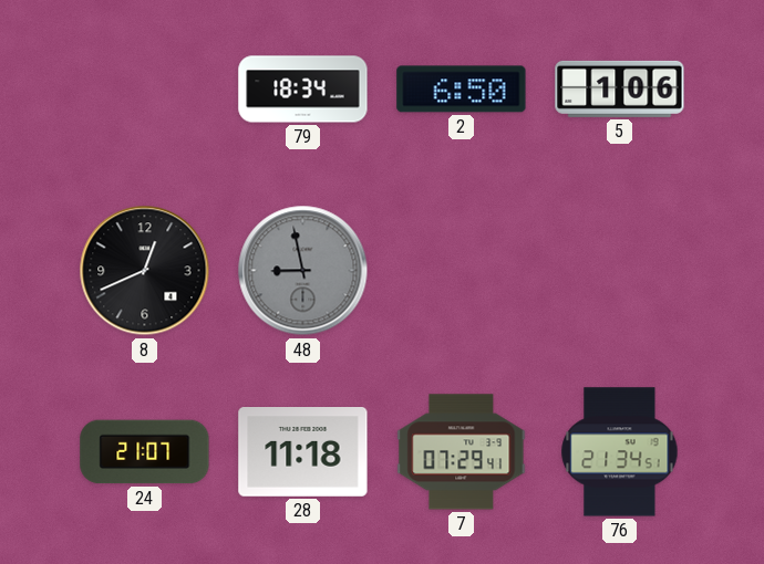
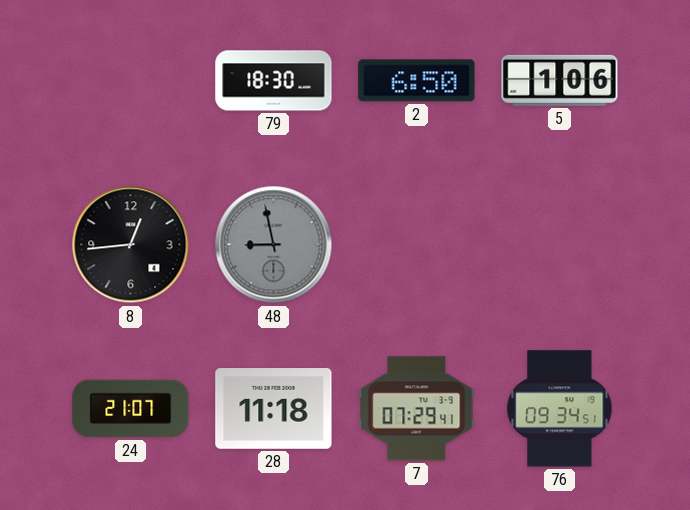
79: 18:34 -> 18:30
8: 12:41 -> 12:44
76: 21:34 -> 09:34
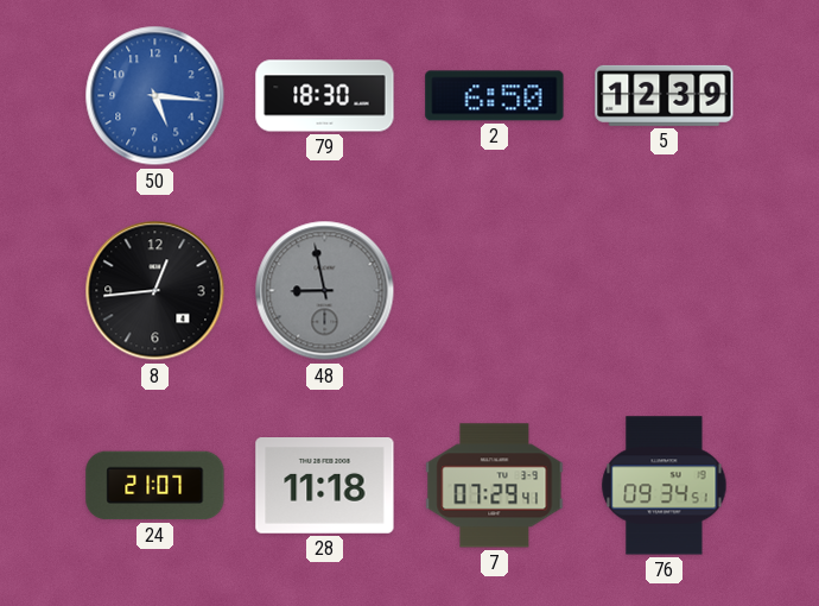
50: none -> 5:16
5: 1:06 -> 12:39
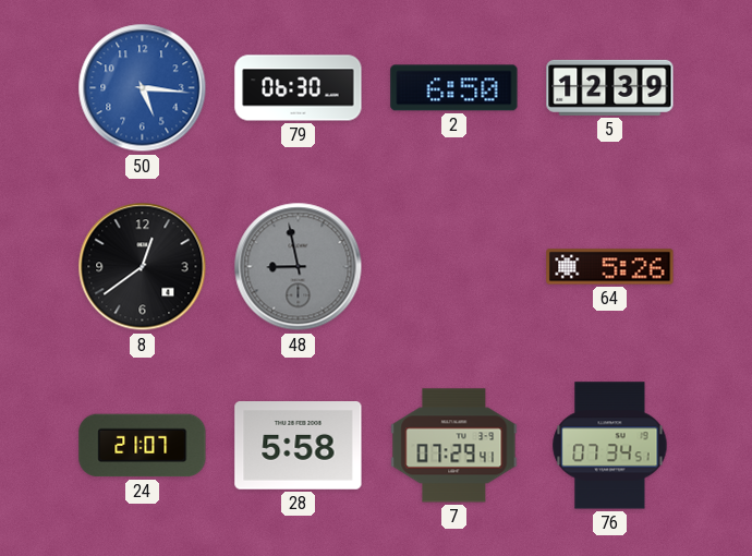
79: 18:30 -> 06:30
8: 12:44 -> 12:39
64: none -> 5:26
28: 11:18 -> 5:58
76: 09:34 -> 07:34
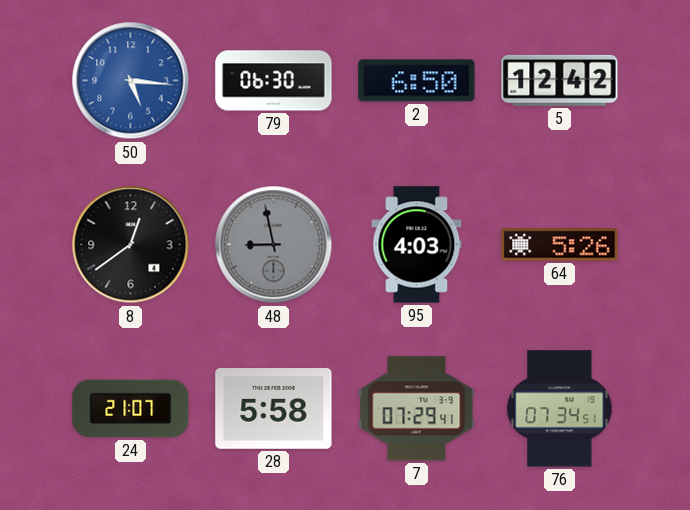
5: 12:39 -> 12:42
95: none -> 4:03
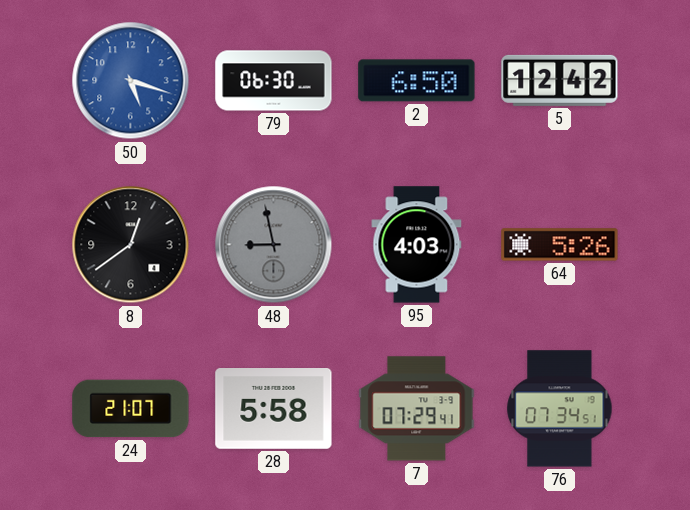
50: 5:16 -> 5:18
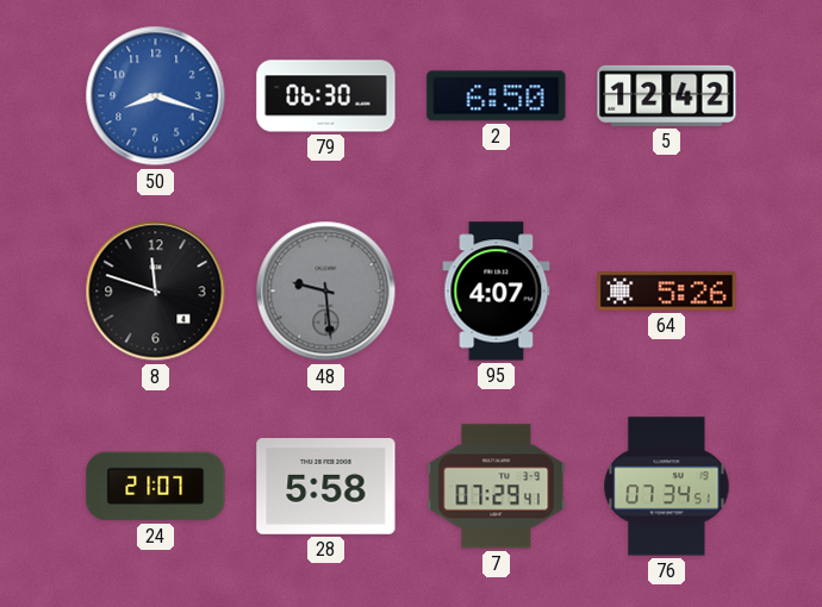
50: 5:18 -> 8:18
8: 12:39 -> 11:48
48: 8:58 -> 9:29
95: 4:03 -> 4:07
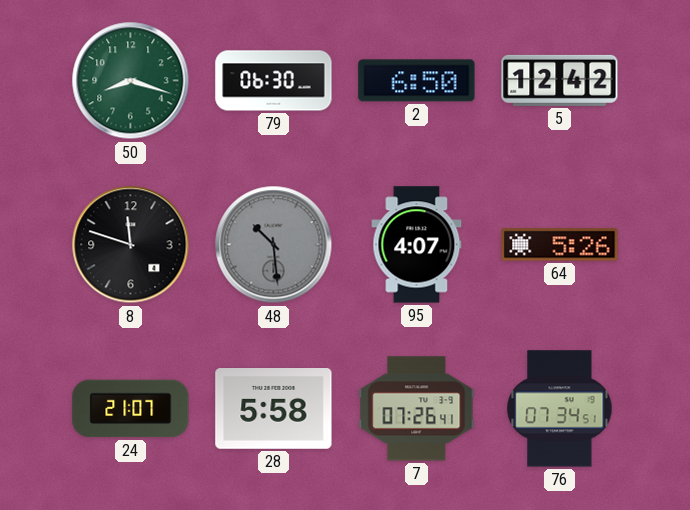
50 dial: blue -> green
48: 9:29 -> 10:29
7: 07:29 -> 07:26
